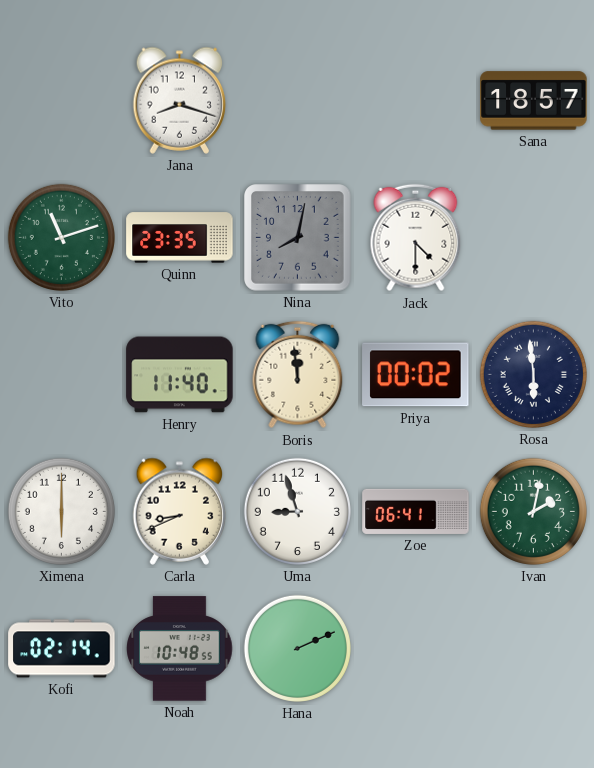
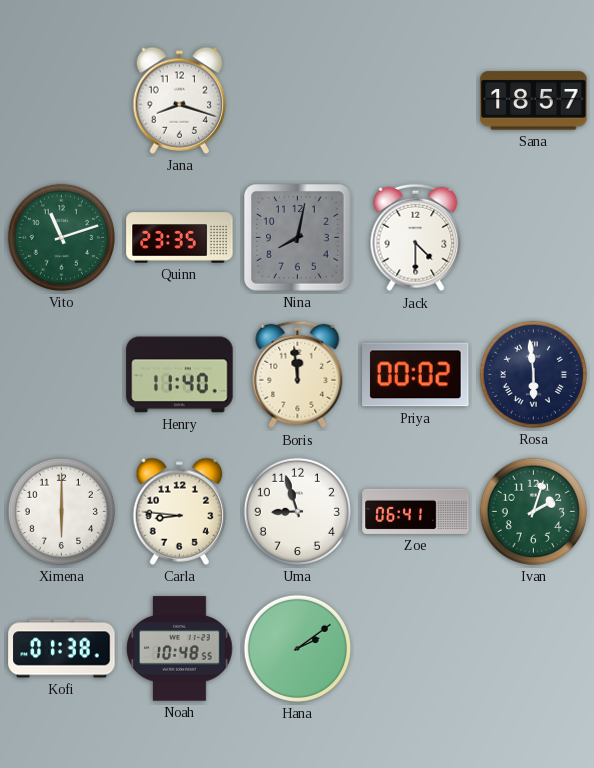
Carla: 8:41 -> 8:46
Ivan: 2:02 -> 2:03
Kofi: 02:14 -> 01:38
Hana: 2:11 -> 2:09
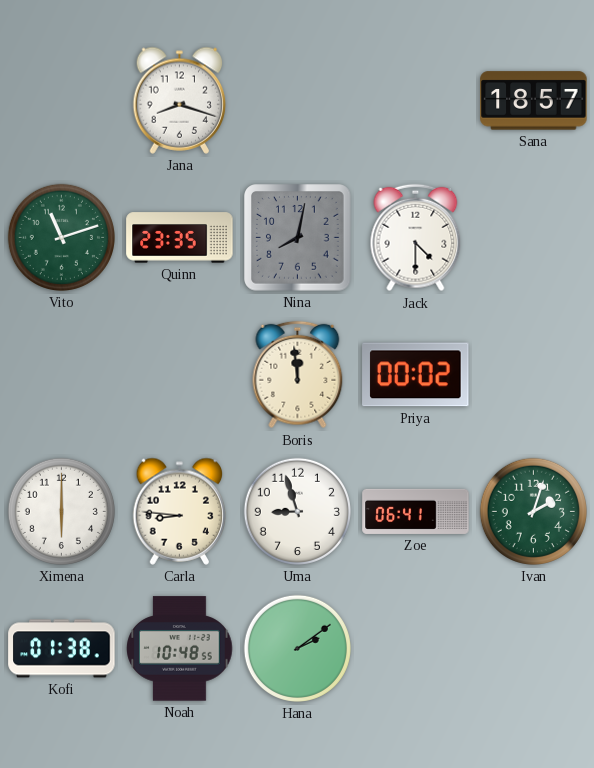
Henry: 11:40 -> none
Rosa: 5:59 -> none
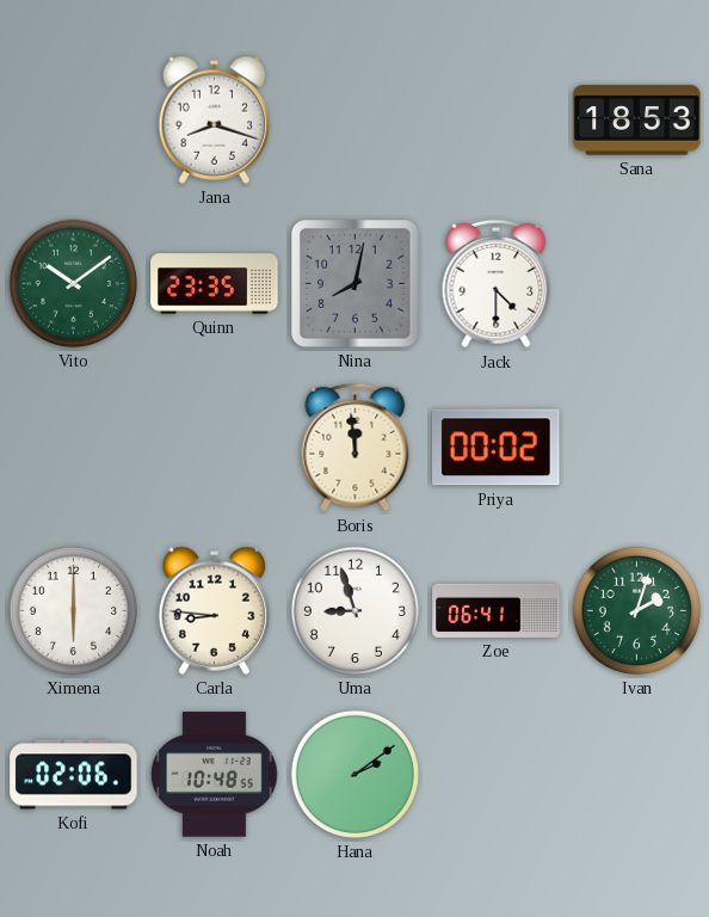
Sana: 18:57 -> 18:53
Vito: 11:12 -> 10:09
Kofi: 01:38 -> 02:06
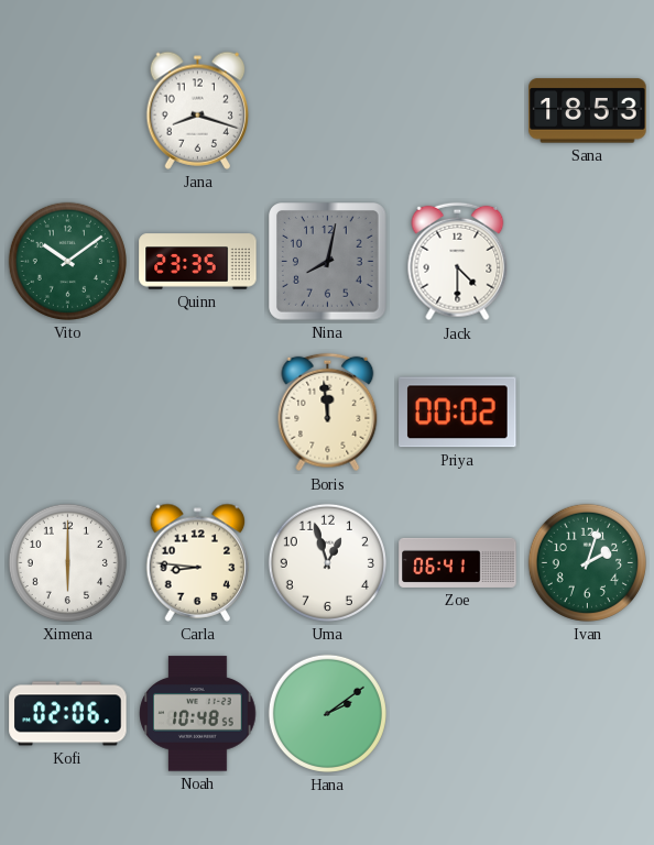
Uma: 8:57 -> 12:57
